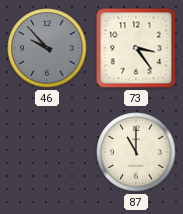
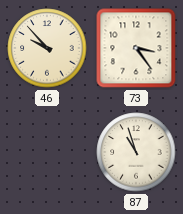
46 dial: grey -> cream
87: 11:00 -> 10:57
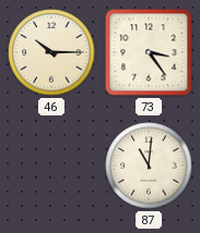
46: 9:53 -> 10:15
87: 10:57 -> 11:01
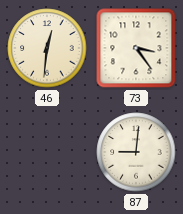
46: 10:15 -> 12:31
87: 11:01 -> 9:01
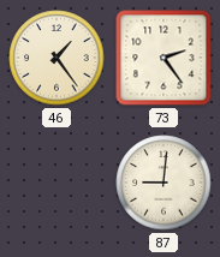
46: 12:31 -> 1:24
73: 3:24 -> 2:24
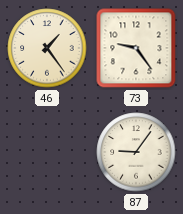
73: 2:24 -> 9:24
87: 9:01 -> 9:06
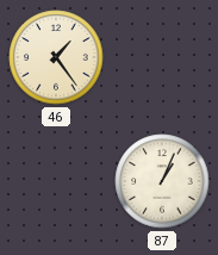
73: 9:24 -> none
87: 9:06 -> 1:04
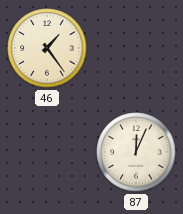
87: 1:04 -> 12:04
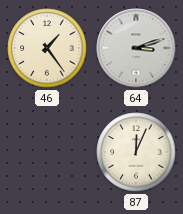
64: none -> 3:12
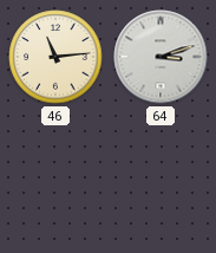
46: 1:24 -> 11:14
87: 12:04 -> none
